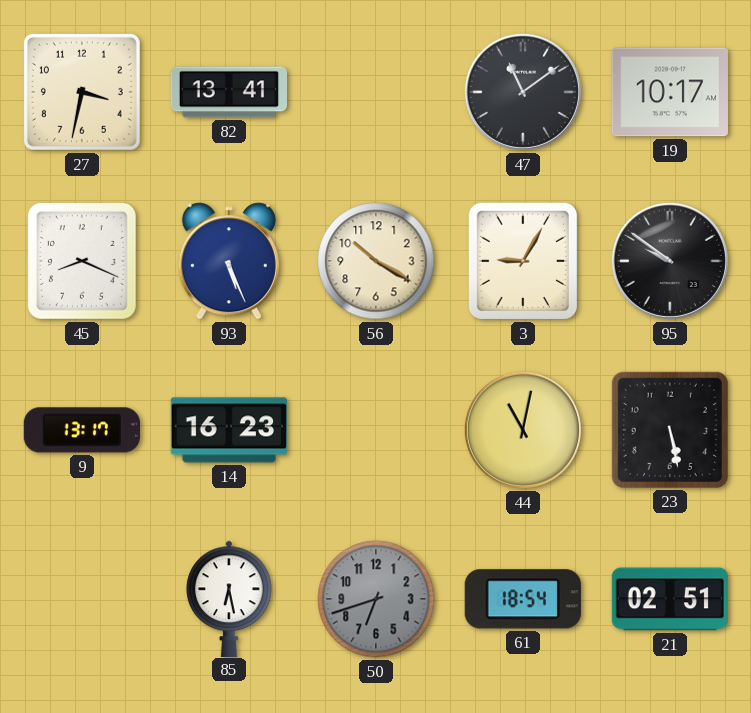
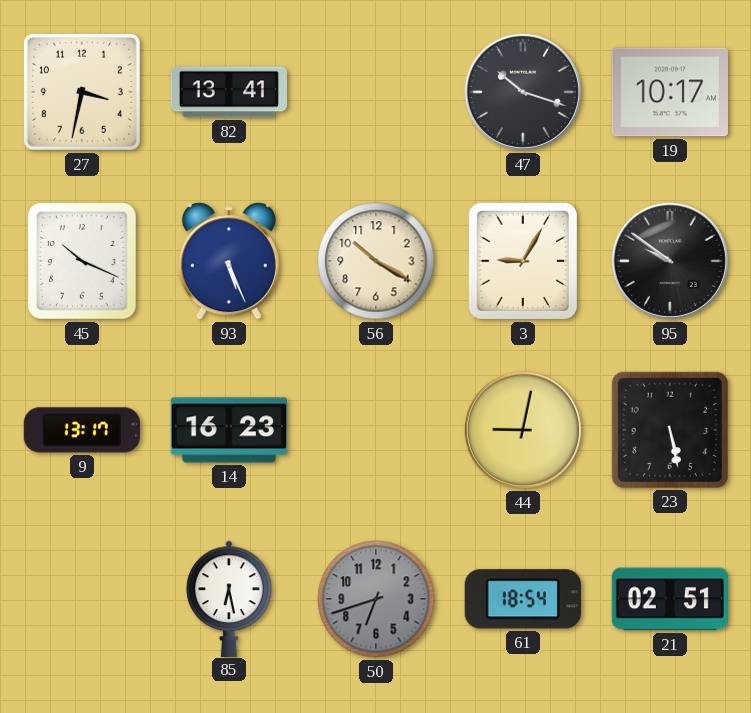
47: 11:09 -> 10:18
45: 8:19 -> 10:19
44: 11:02 -> 9:02
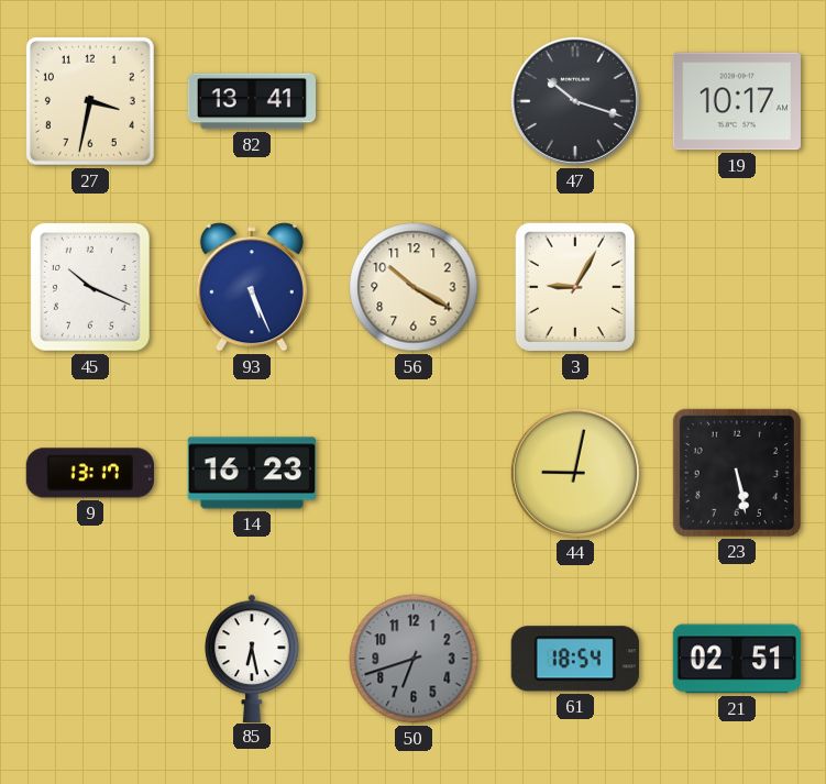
95: 9:51 -> none
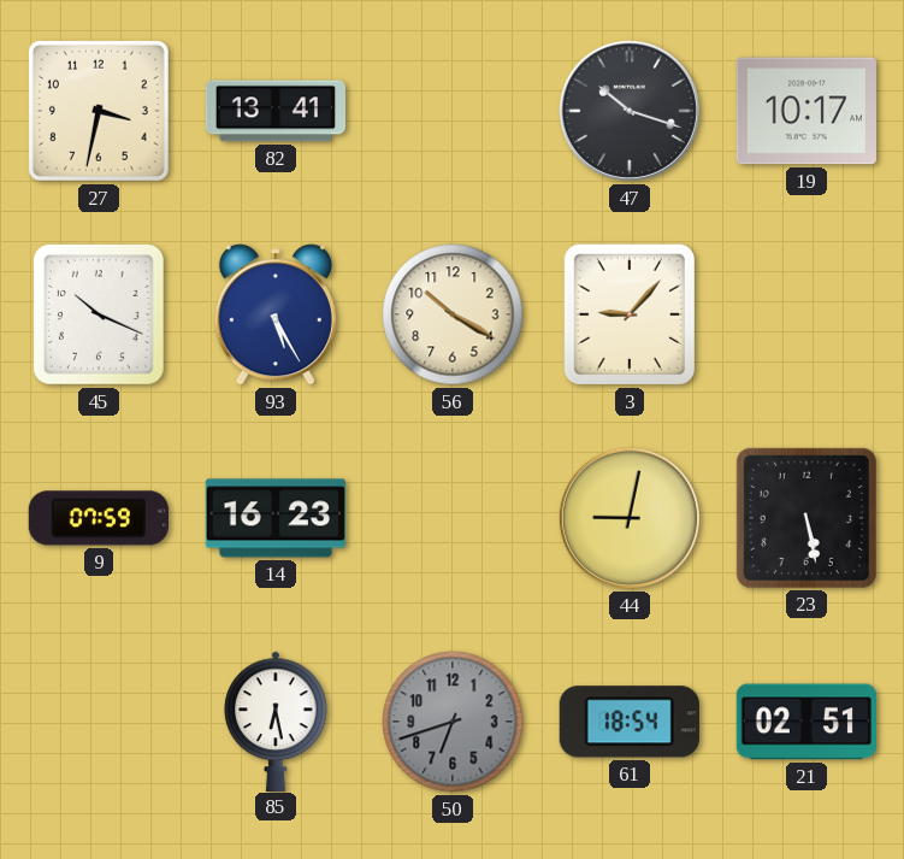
93: 5:26 -> 5:25
3: 9:05 -> 9:07
9: 13:17 -> 07:59
